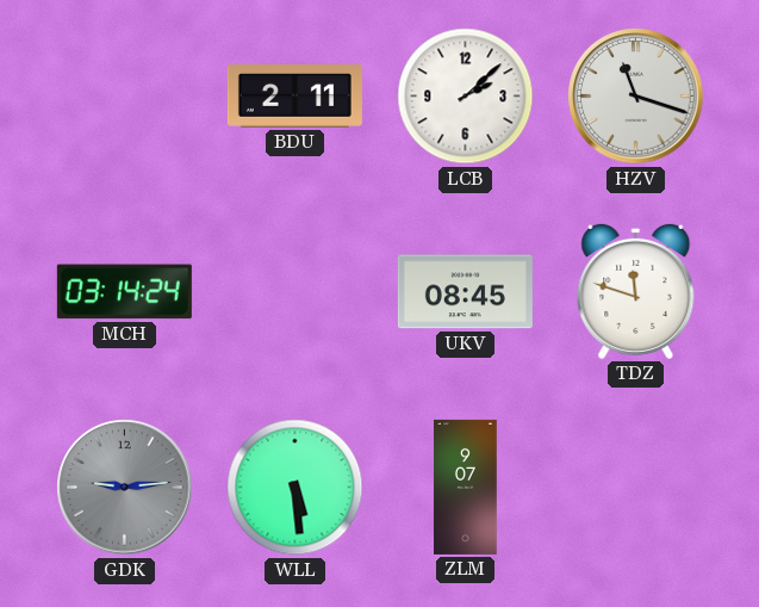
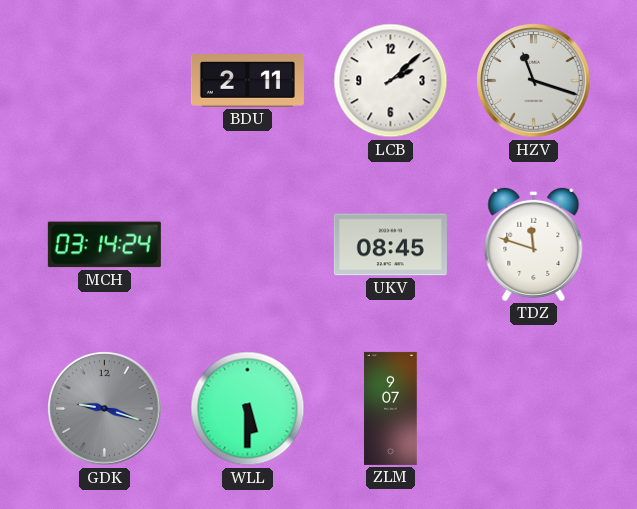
GDK: 9:14 -> 9:18
WLL: 5:29 -> 5:30
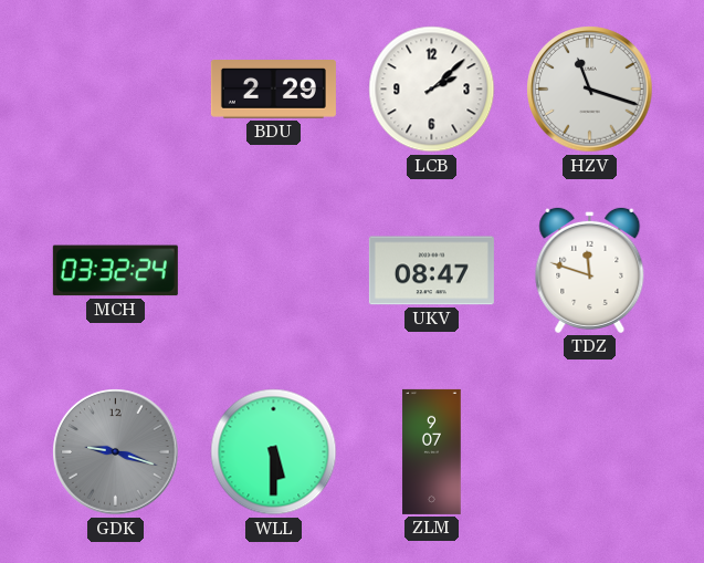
BDU: 2:11 -> 2:29
MCH: 03:14 -> 03:32
UKV: 08:45 -> 08:47
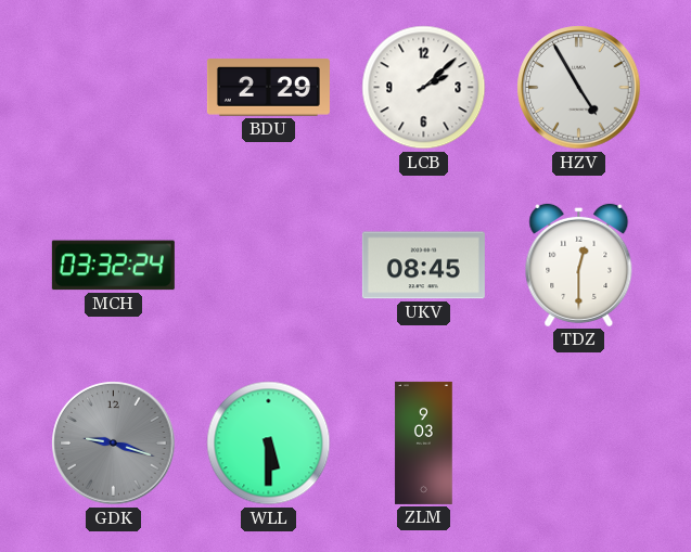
HZV: 11:18 -> 4:55
UKV: 08:47 -> 08:45
TDZ: 11:48 -> 12:30
ZLM: 9:07 -> 9:03
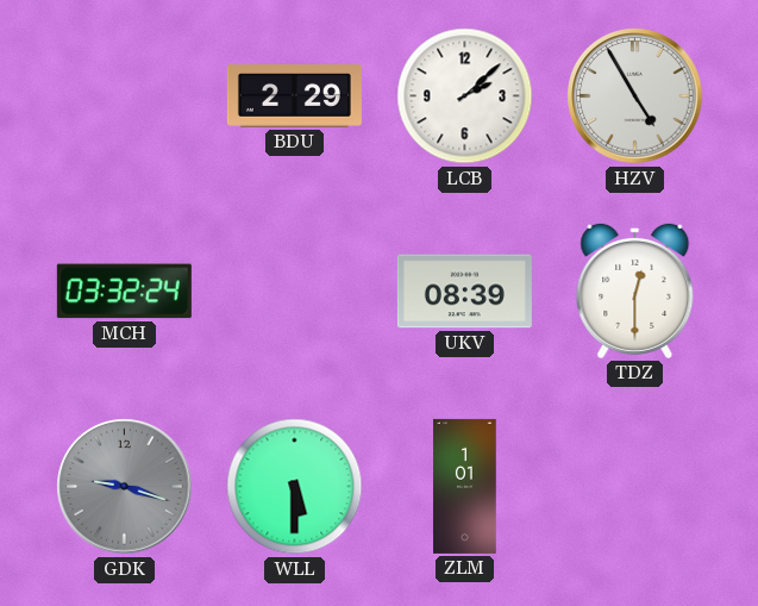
UKV: 08:45 -> 08:39
ZLM: 9:03 -> 1:01
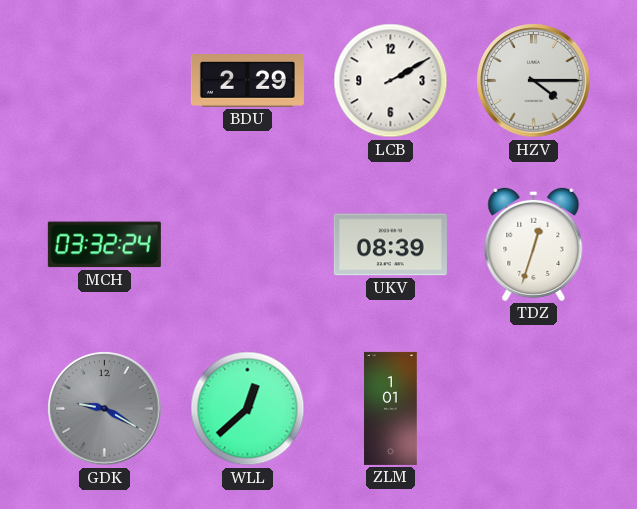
LCB: 2:08 -> 2:10
HZV: 4:55 -> 4:15
TDZ: 12:30 -> 12:33
GDK: 9:18 -> 9:20
WLL: 5:30 -> 12:38
